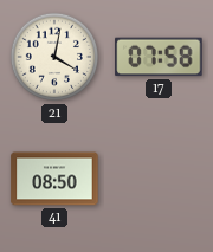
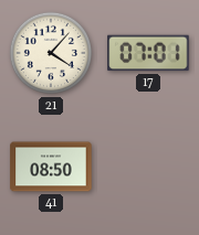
21: 4:02 -> 4:07
17: 07:58 -> 07:01
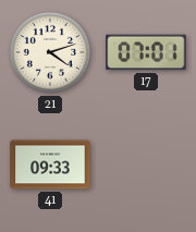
21: 4:07 -> 4:12
41: 08:50 -> 09:33
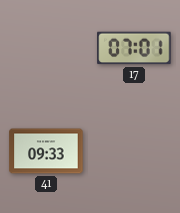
21: 4:12 -> none
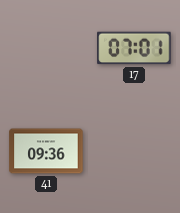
41: 09:33 -> 09:36
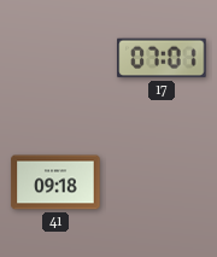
41: 09:36 -> 09:18
